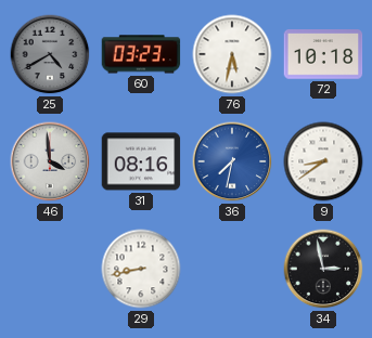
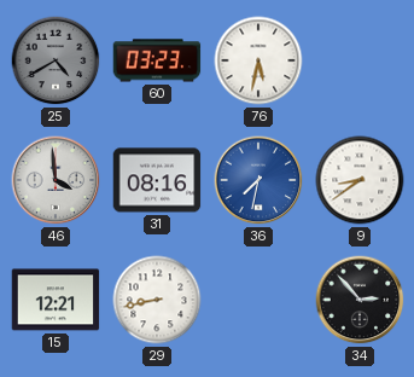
72: 10:18 -> none
15: none -> 12:21
34: 2:58 -> 2:53
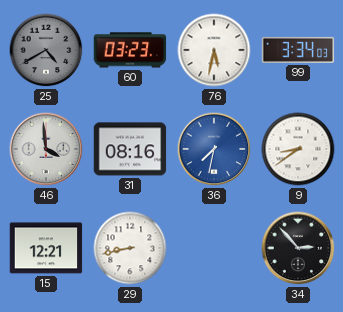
99: none -> 3:34
